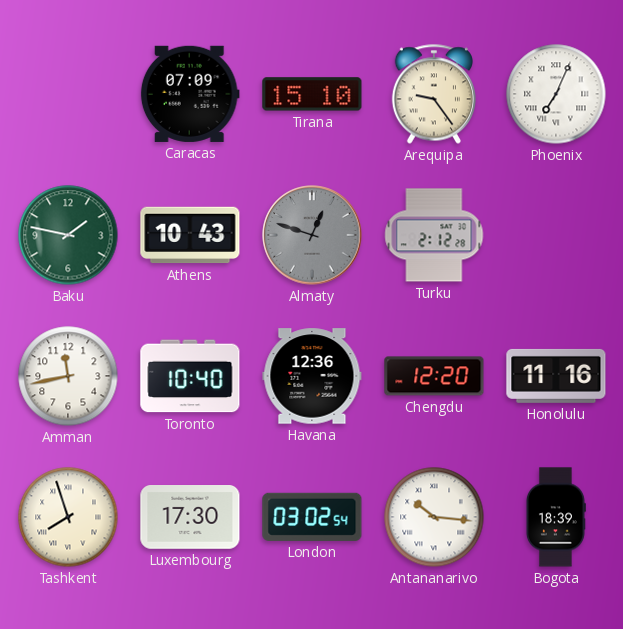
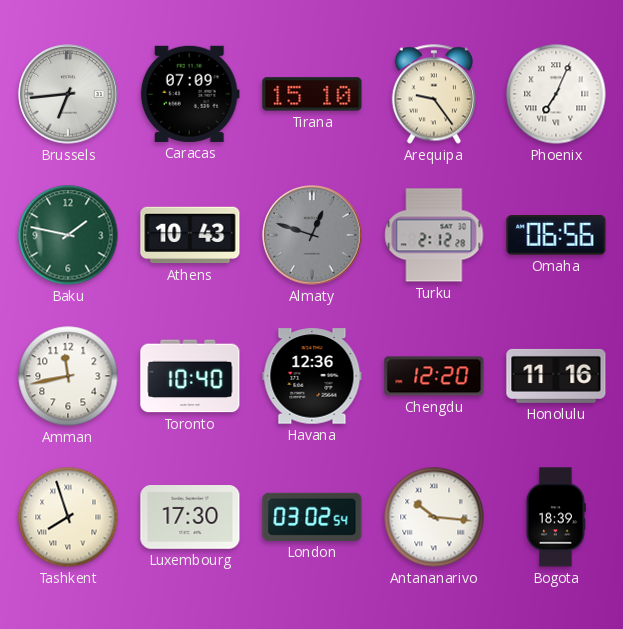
Brussels: none -> 6:44
Omaha: none -> 06:56
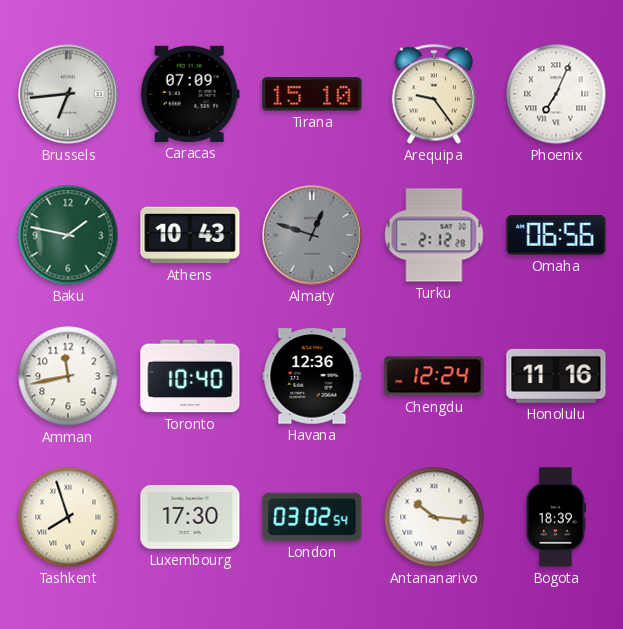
Chengdu: 12:20 -> 12:24
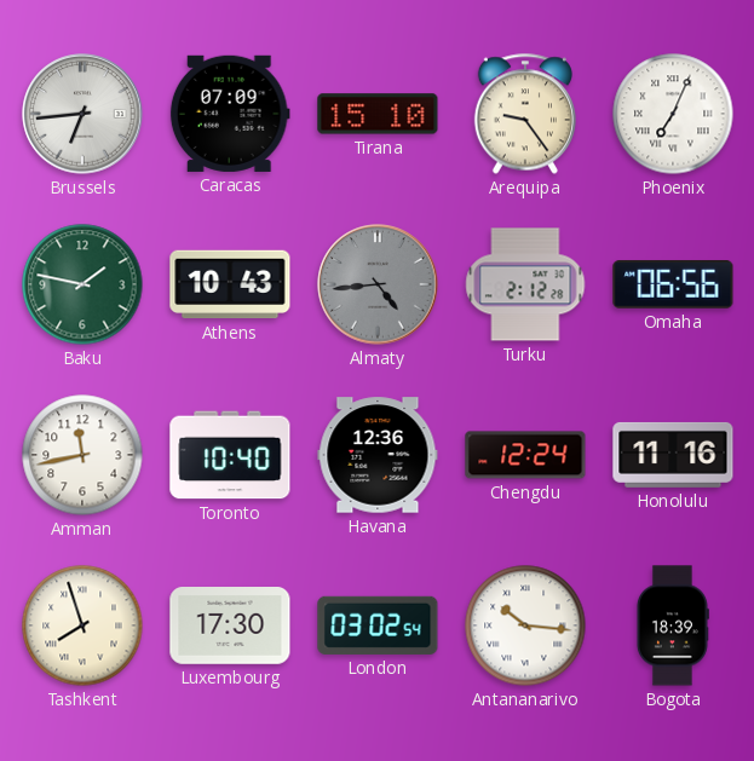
Almaty: 12:48 -> 4:44
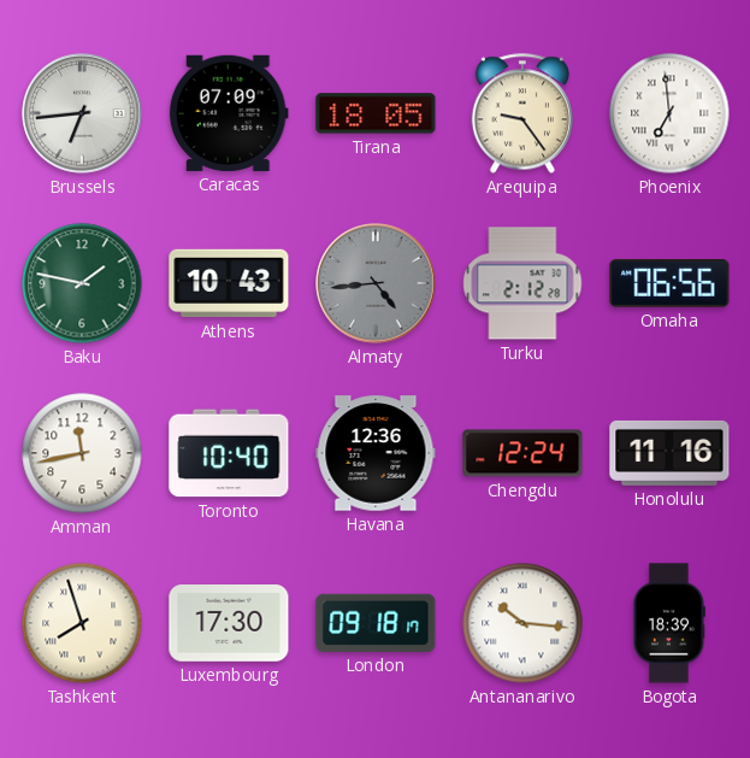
Tirana: 15:10 -> 18:05
Phoenix: 7:04 -> 6:59
London: 03:02 -> 09:18
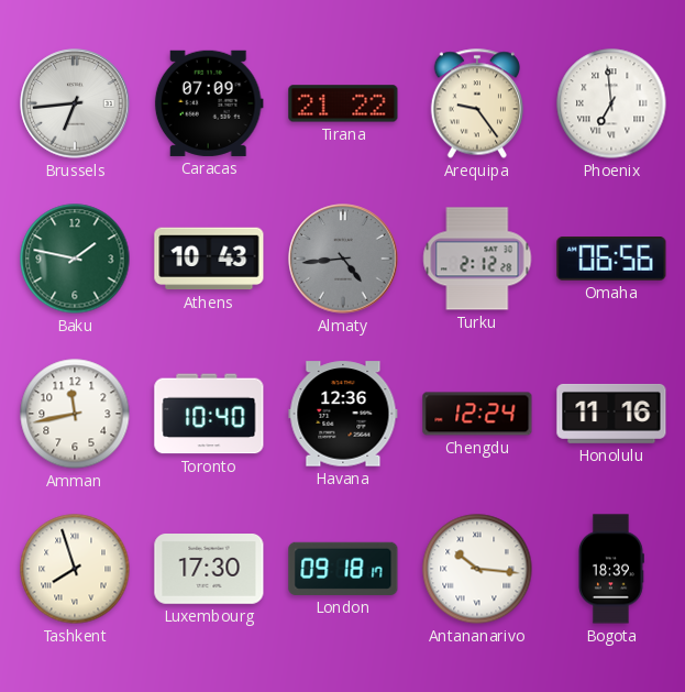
Tirana: 18:05 -> 21:22
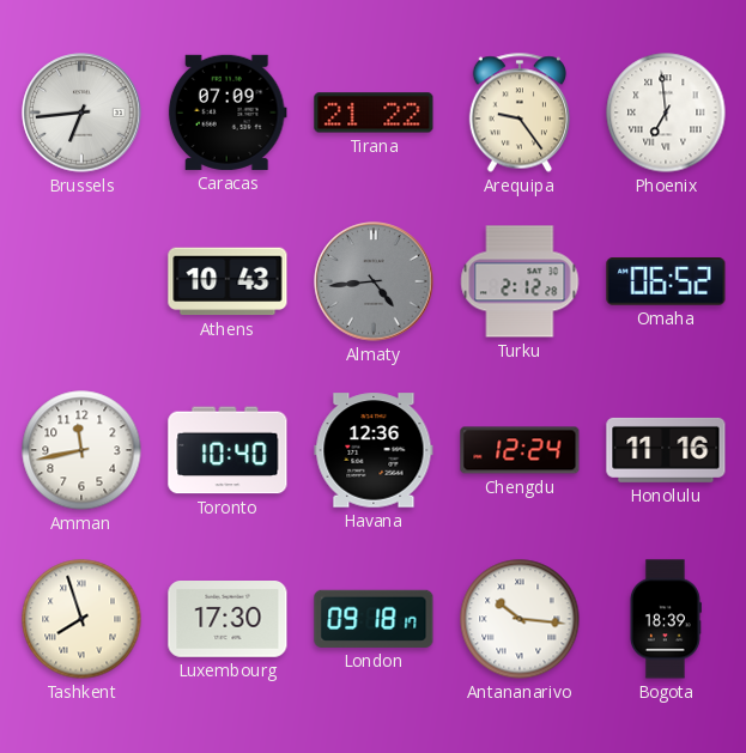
Baku: 1:47 -> none
Omaha: 06:56 -> 06:52
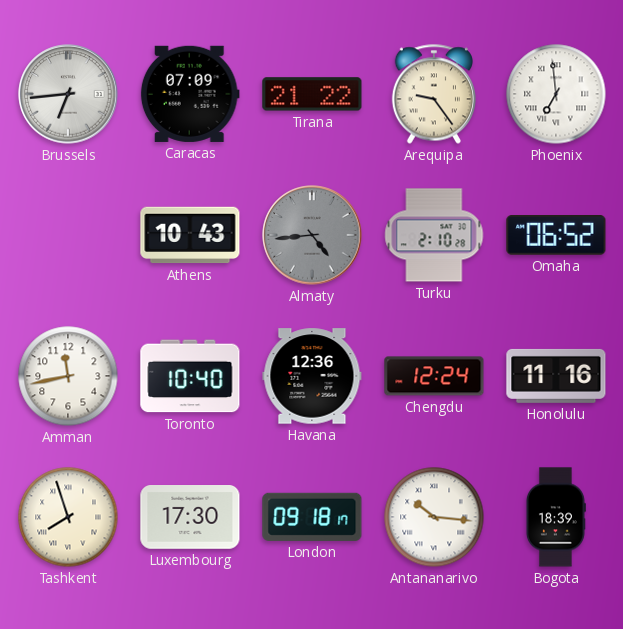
Turku: 2:12 -> 2:10
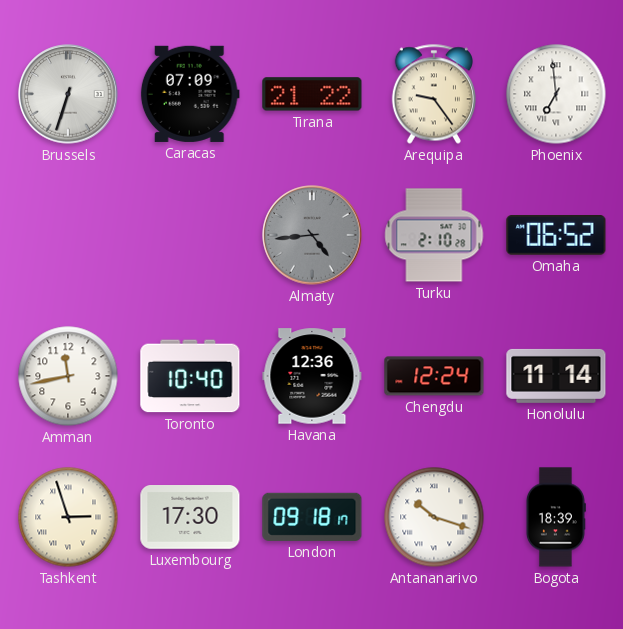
Brussels: 6:44 -> 6:33
Athens: 10:43 -> none
Honolulu: 11:16 -> 11:14
Tashkent: 7:57 -> 2:57
Antananarivo: 10:16 -> 10:18
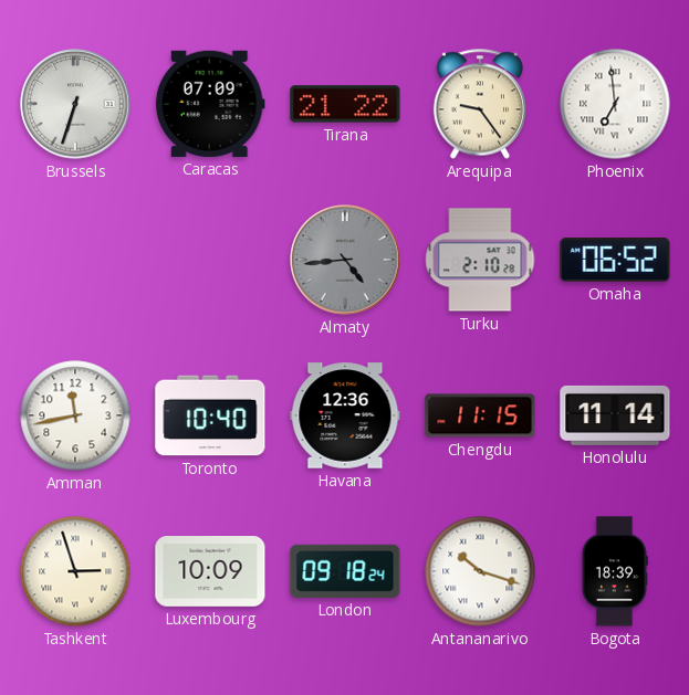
Chengdu: 12:24 -> 11:15
Luxembourg: 17:30 -> 10:09
London: 09:18:17 -> 09:18:24
